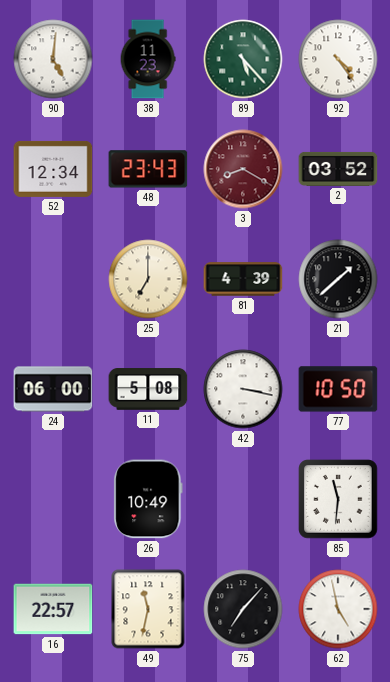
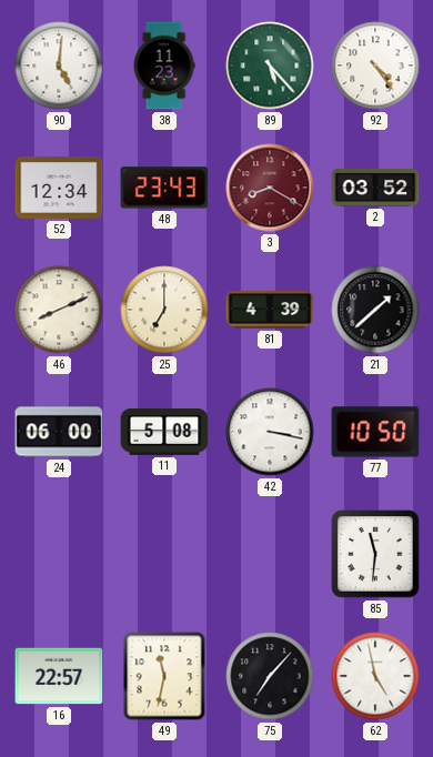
46: none -> 8:11
26: 10:49 -> none
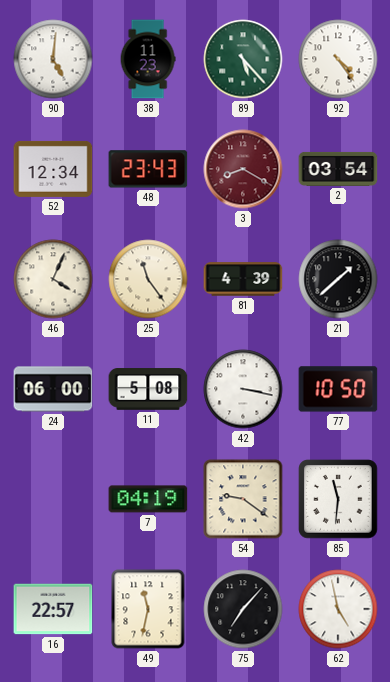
2: 03:52 -> 03:54
46: 8:11 -> 4:04
25: 7:00 -> 11:24
7: none -> 04:19
54: none -> 9:21
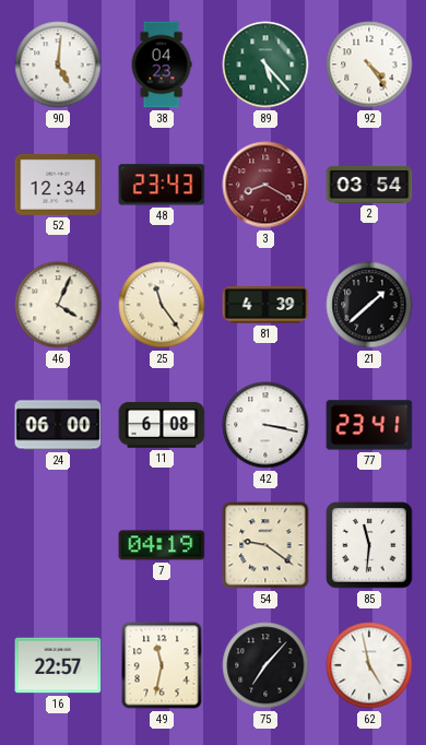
38: 11:23 -> 04:23
11: 5:08 -> 6:08
77: 10:50 -> 23:41
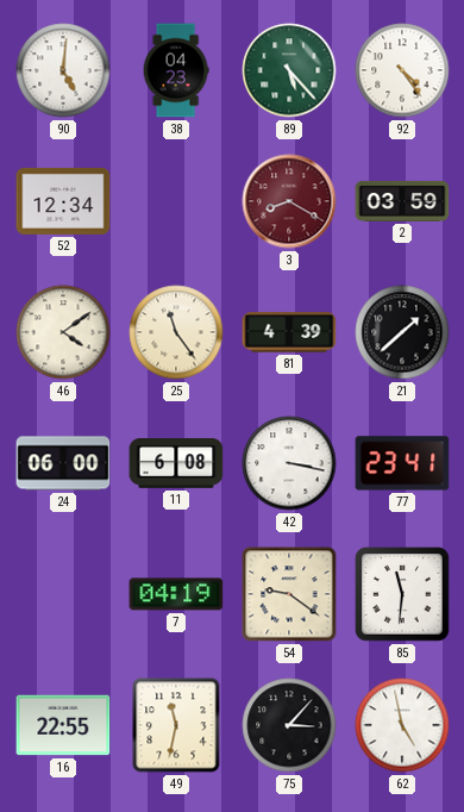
48: 23:43 -> none
2: 03:54 -> 03:59
46: 4:04 -> 4:09
16: 22:57 -> 22:55
75: 7:07 -> 3:07
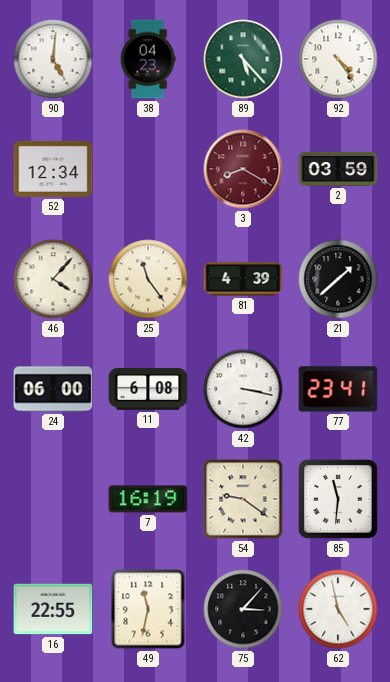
46: 4:09 -> 4:07
7: 04:19 -> 16:19
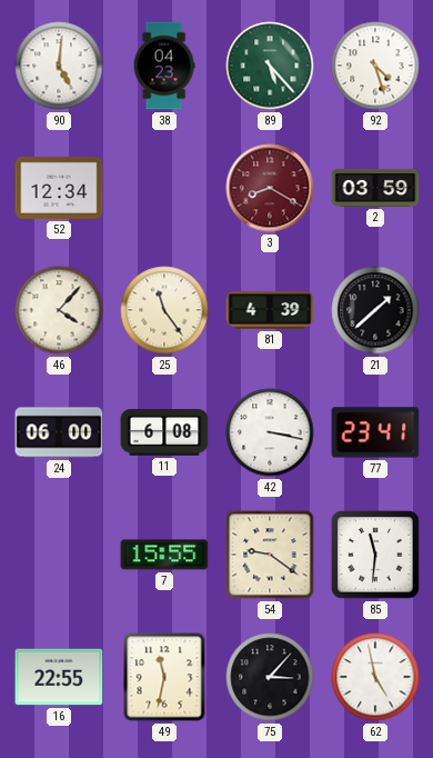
92: 4:24 -> 4:27
7: 16:19 -> 15:55
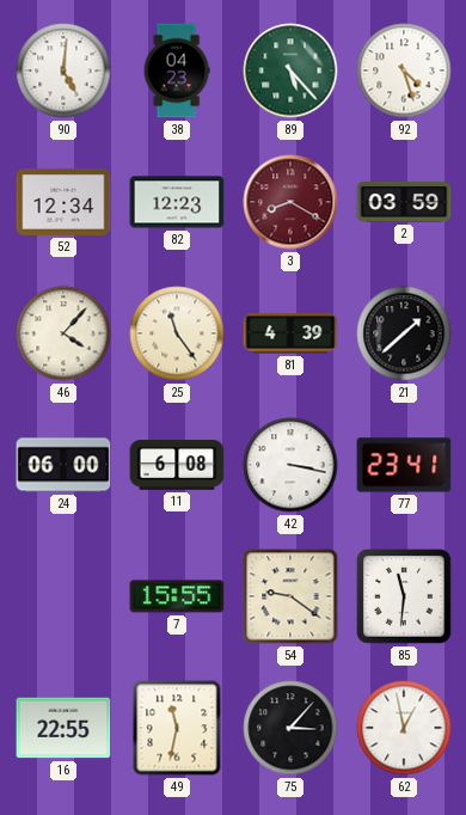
82: none -> 12:23
62: 4:58 -> 12:58
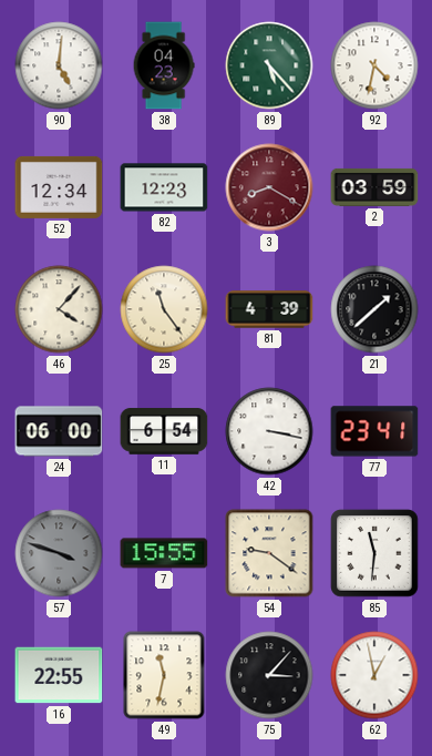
92: 4:27 -> 4:32
11: 6:08 -> 6:54
57: none -> 3:48
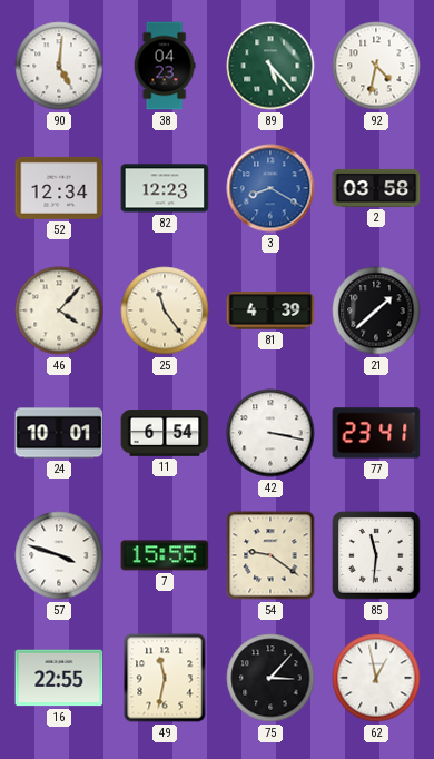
3 dial: burgundy -> blue
2: 03:59 -> 03:58
24: 06:00 -> 10:01
57 dial: grey -> white
